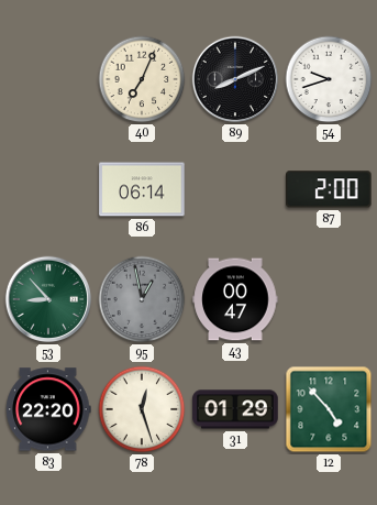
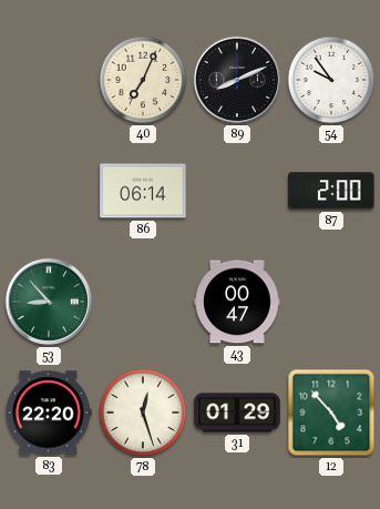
54: 9:42 -> 9:54
95: 12:58 -> none
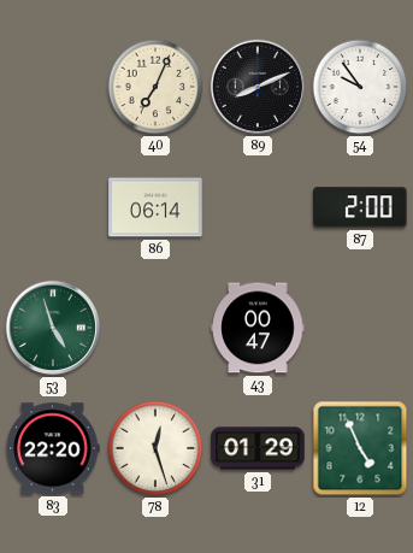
53: 8:53 -> 4:57
12: 4:53 -> 4:56
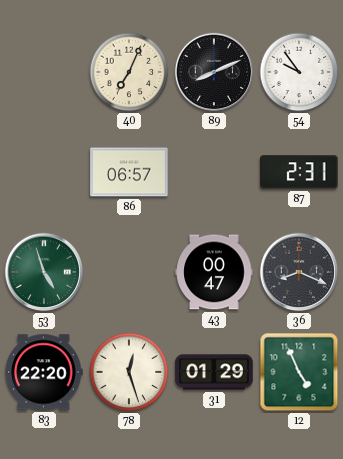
86: 06:14 -> 06:57
87: 2:00 -> 2:31
36: none -> 8:19
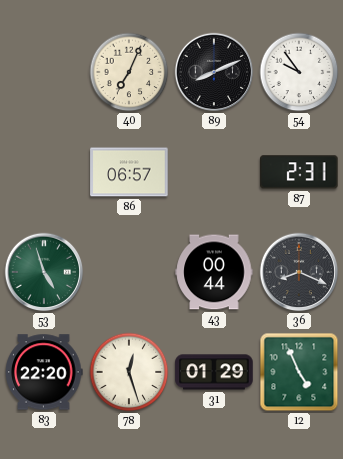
43: 00:47 -> 00:44
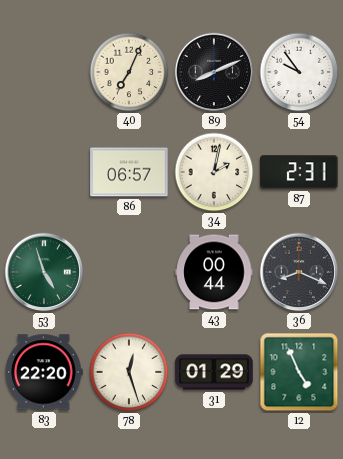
34: none -> 2:02
